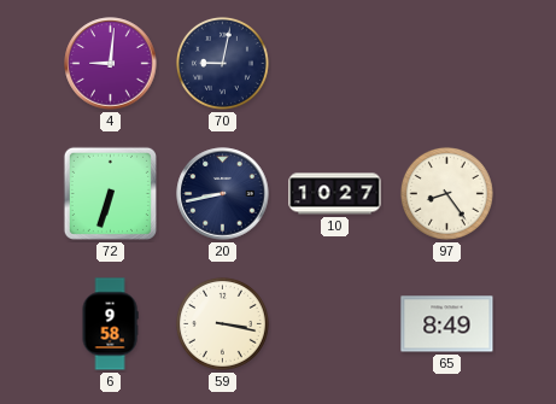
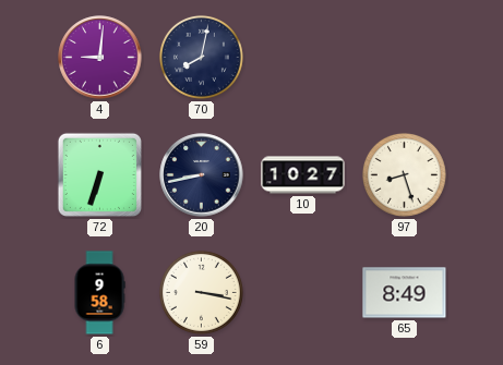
70: 9:02 -> 8:02
97: 8:24 -> 8:27
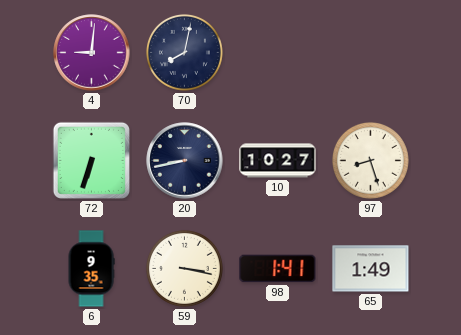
6: 9:58 -> 9:35
98: none -> 1:41
65: 8:49 -> 1:49
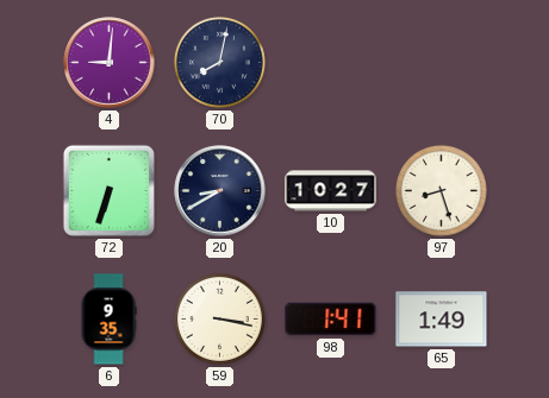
20: 8:43 -> 8:40
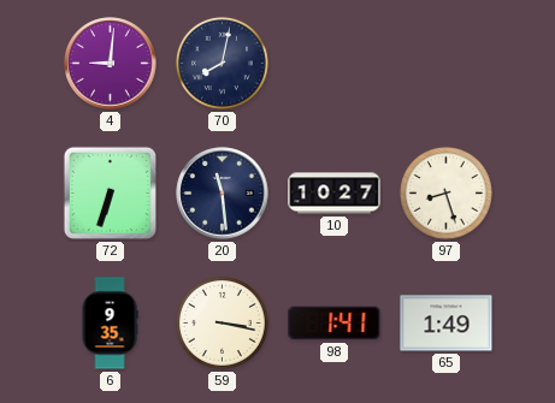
20: 8:40 -> 11:29
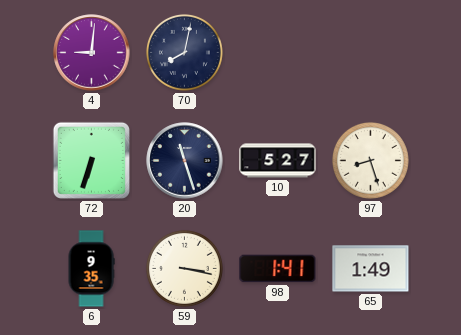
20: 11:29 -> 11:27
10: 10:27 -> 5:27
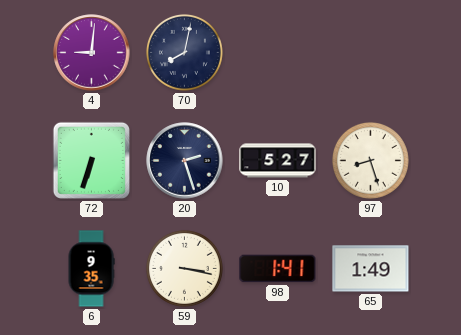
20: 11:27 -> 2:27
